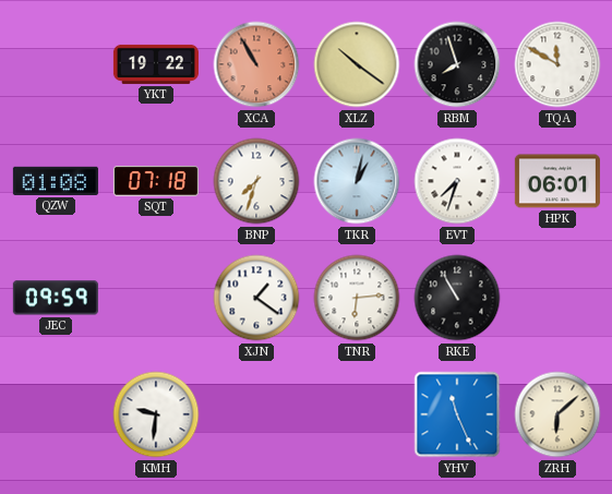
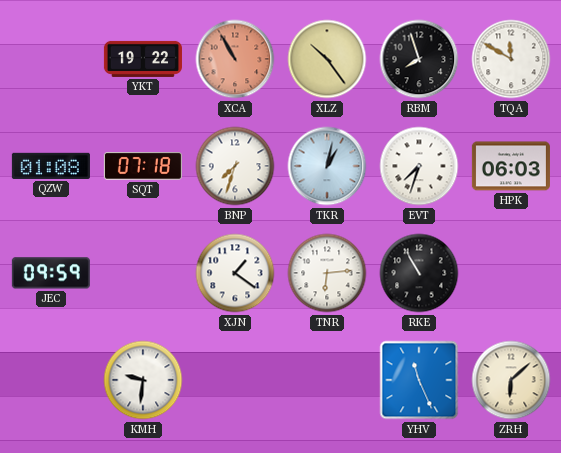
XLZ: 10:21 -> 10:24
HPK: 06:01 -> 06:03
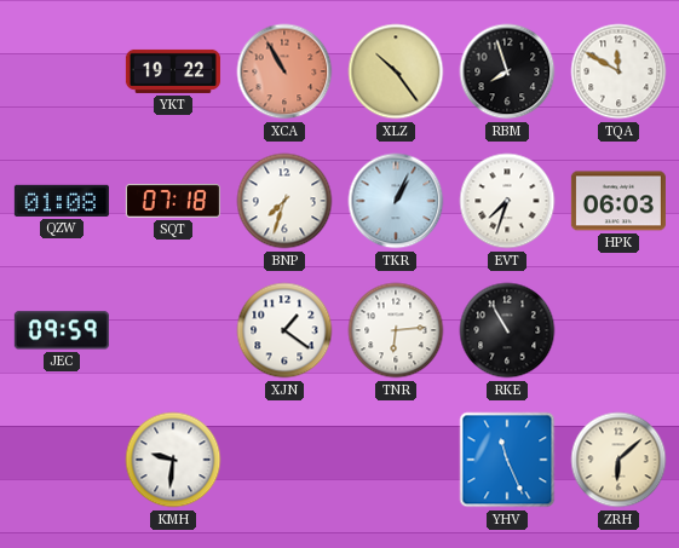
TKR: 1:02 -> 1:04
